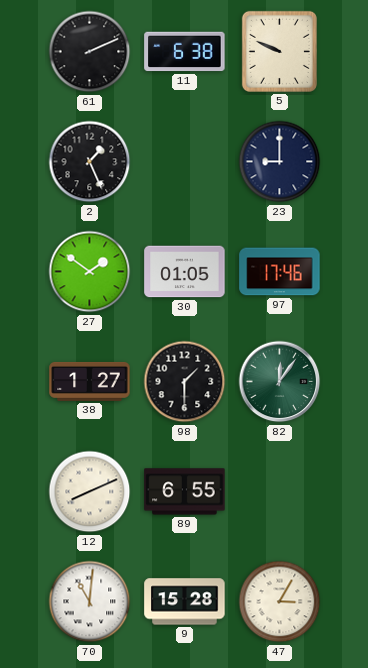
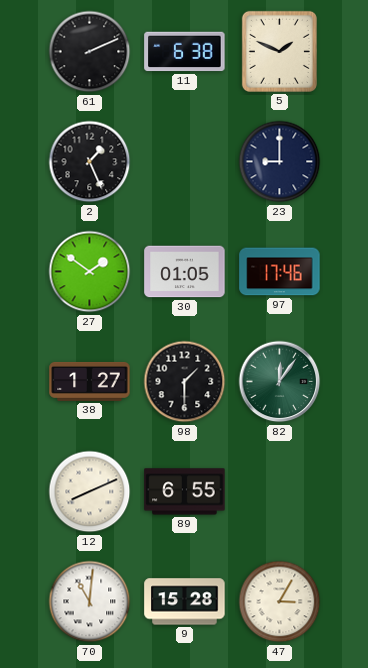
5: 9:49 -> 1:49
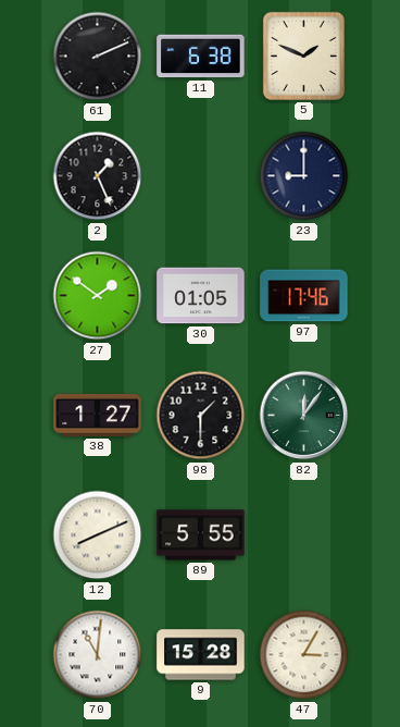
89: 6:55 -> 5:55
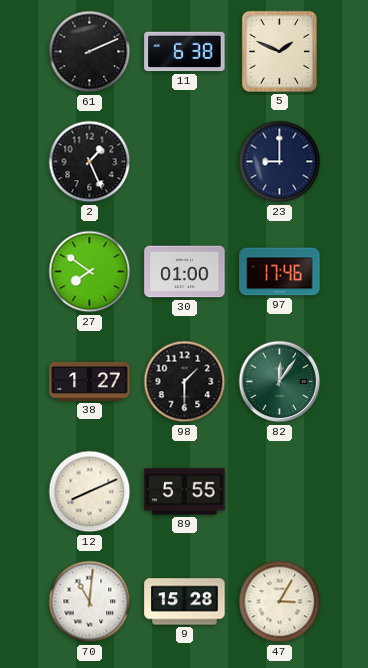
27: 1:51 -> 7:51
30: 01:05 -> 01:00
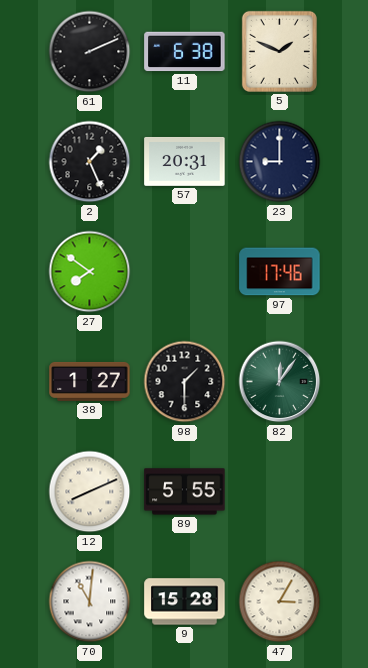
57: none -> 20:31
30: 01:00 -> none
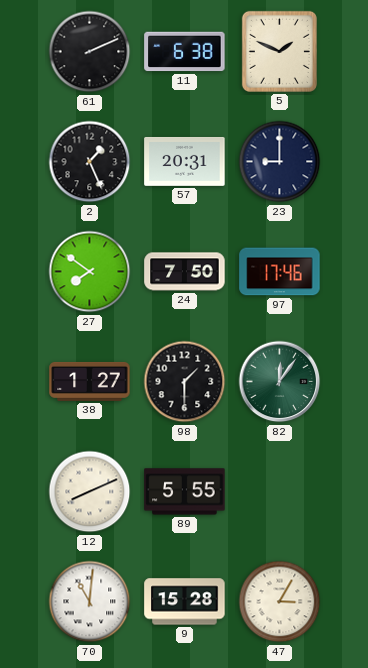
24: none -> 7:50
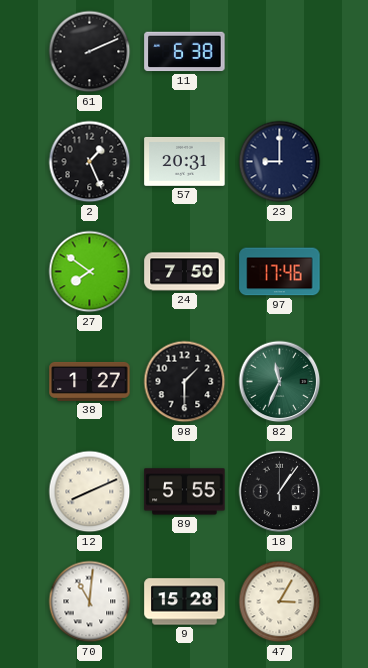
5: 1:49 -> none
82: 12:06 -> 11:34
18: none -> 1:06
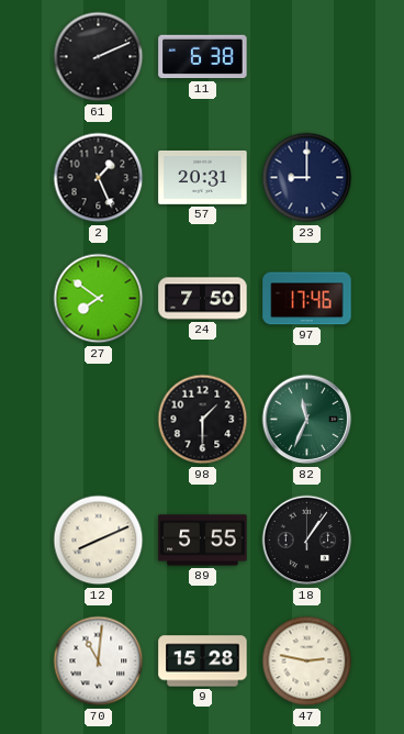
38: 1:27 -> none
47: 3:05 -> 2:47
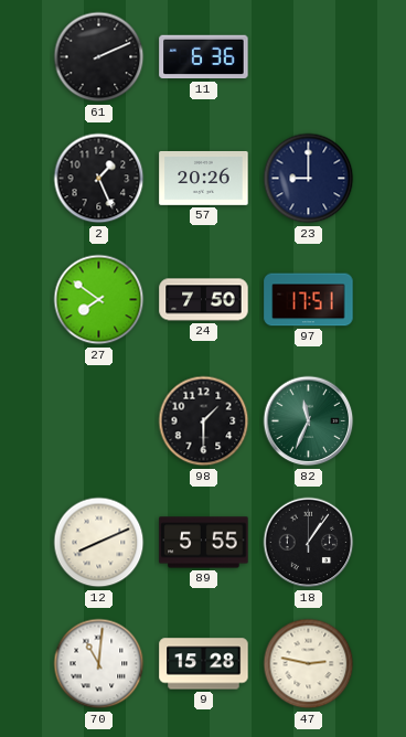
11: 6:38 -> 6:36
57: 20:31 -> 20:26
97: 17:46 -> 17:51
